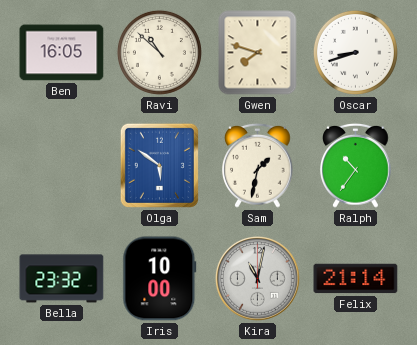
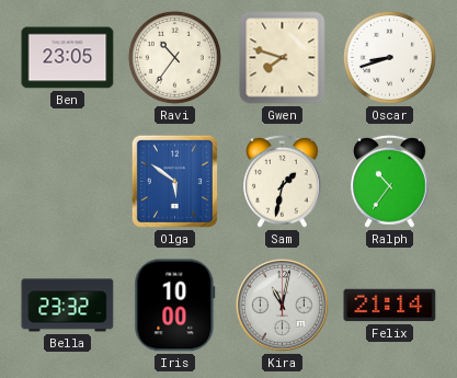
Ben: 16:05 -> 23:05
Ravi: 10:52 -> 10:36
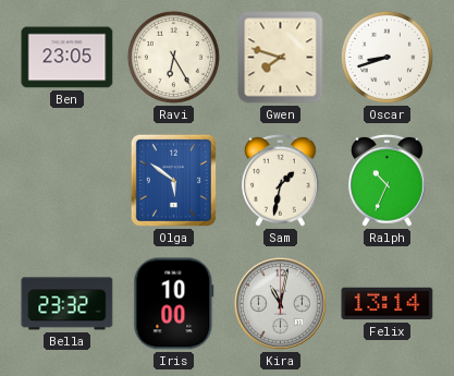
Ravi: 10:36 -> 6:25
Ralph: 10:36 -> 10:34
Felix: 21:14 -> 13:14
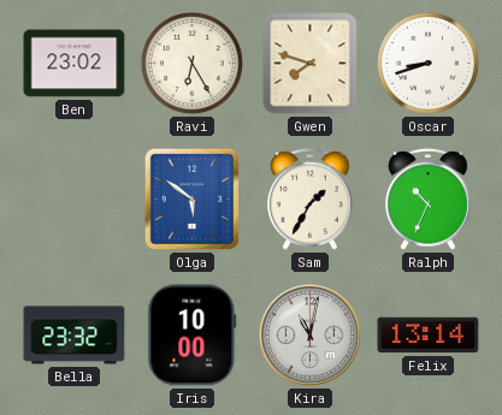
Ben: 23:05 -> 23:02
Sam: 1:32 -> 1:35
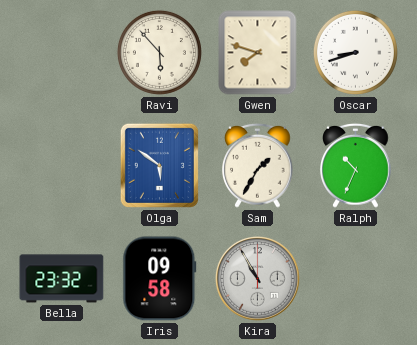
Ben: 23:02 -> none
Ravi: 6:25 -> 5:53
Iris: 10:00 -> 09:58
Kira: 11:02 -> 10:55
Felix: 13:14 -> none
